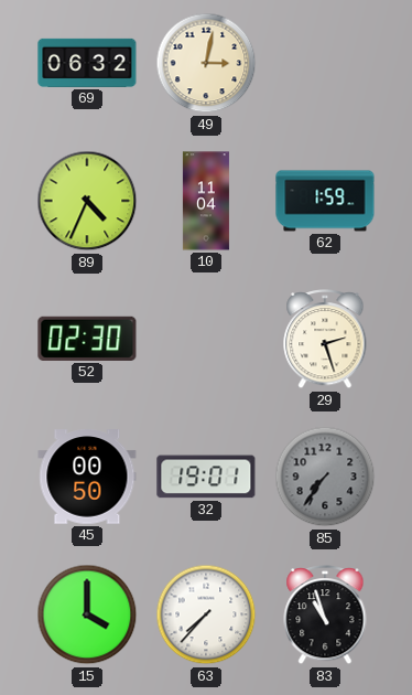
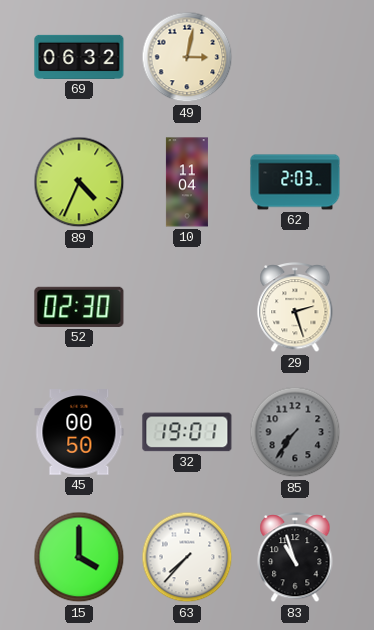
62: 1:59 -> 2:03
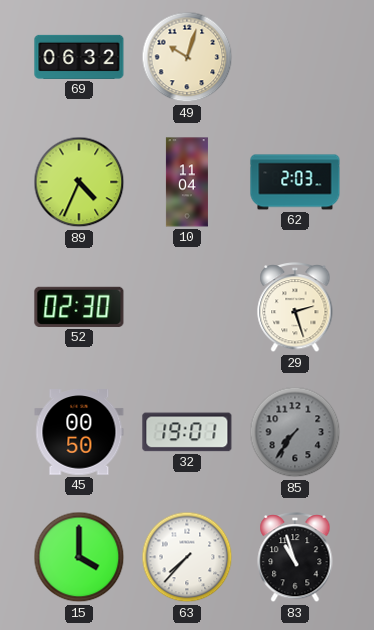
49: 3:02 -> 10:03
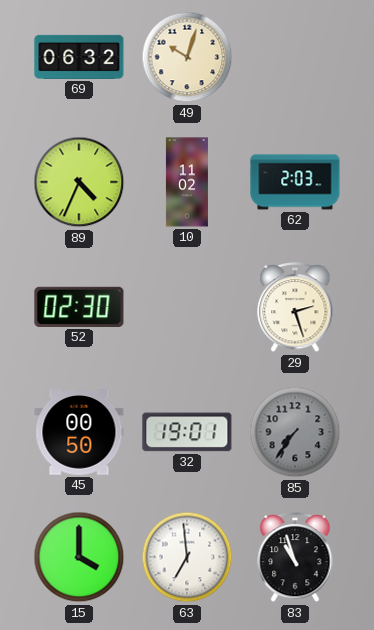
10: 11:04 -> 11:02
63: 7:37 -> 6:59
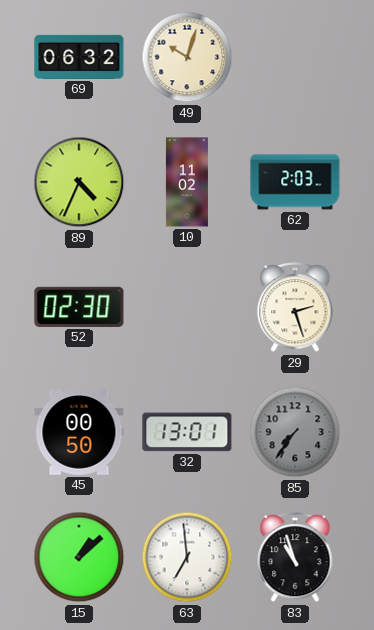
32: 19:01 -> 13:01
15: 4:00 -> 1:08
